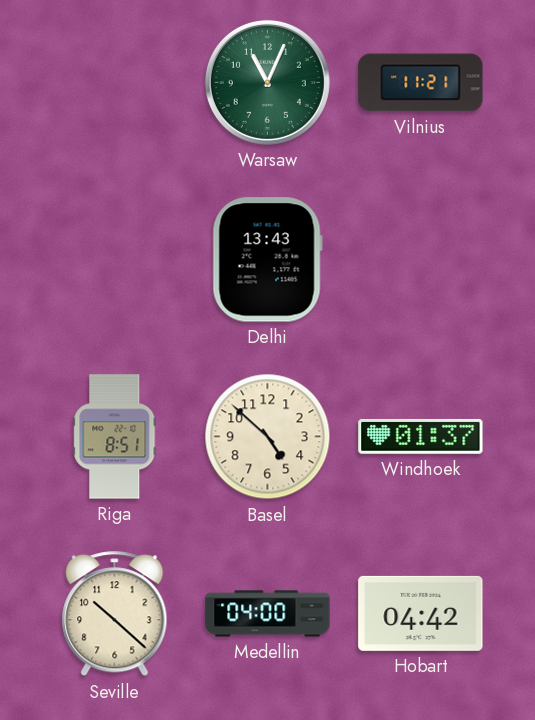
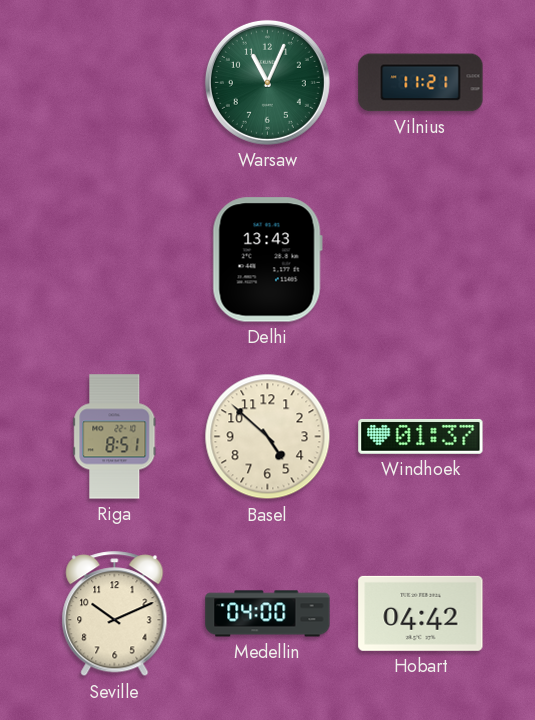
Seville: 10:22 -> 10:11
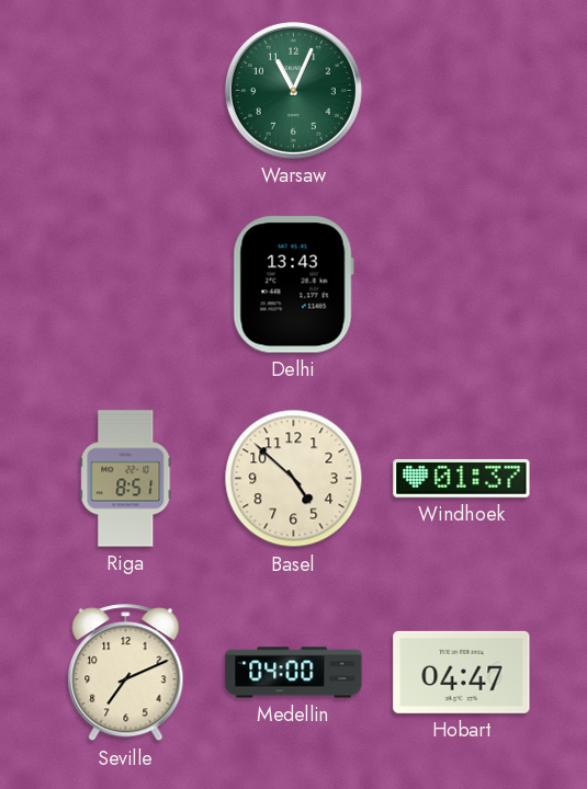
Vilnius: 11:21 -> none
Seville: 10:11 -> 7:11
Hobart: 04:42 -> 04:47
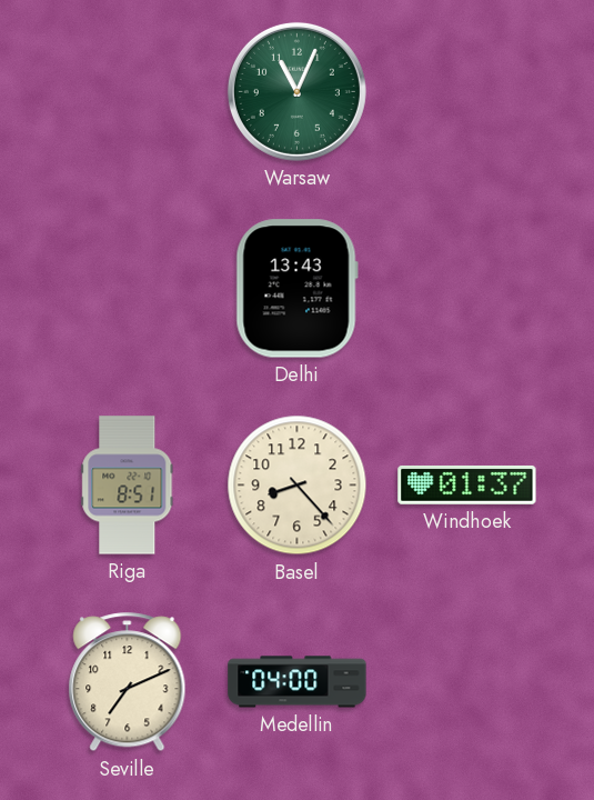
Basel: 4:52 -> 8:23
Hobart: 04:47 -> none
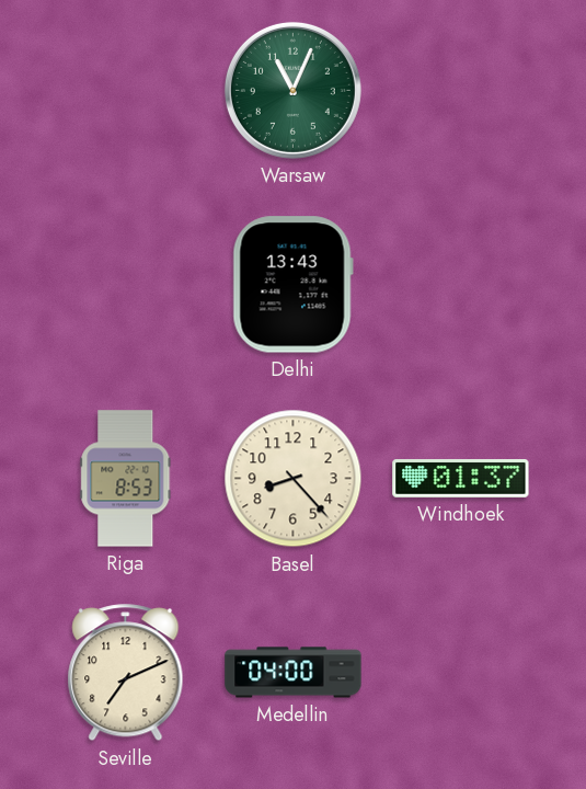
Riga: 8:51 -> 8:53
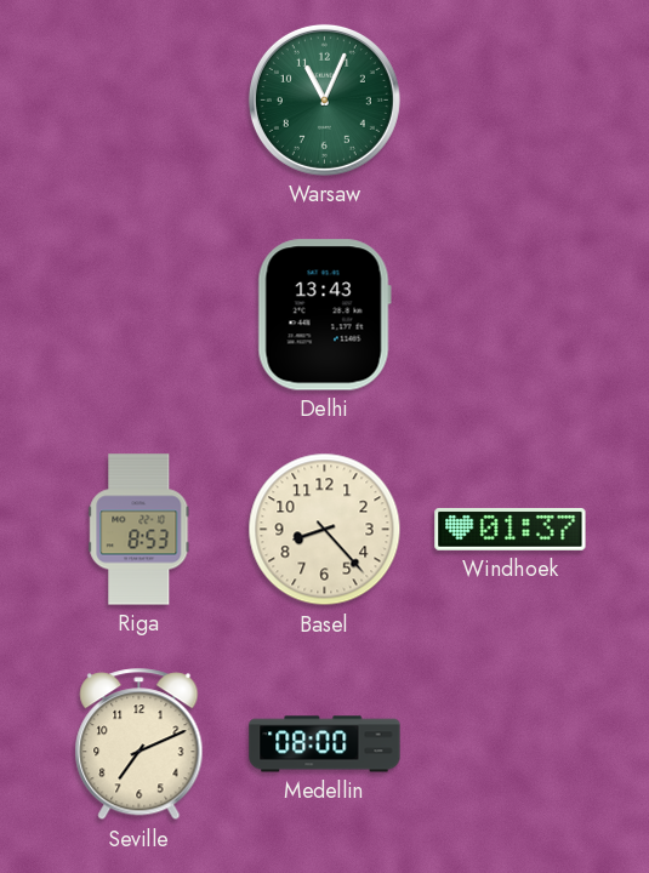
Medellin: 04:00 -> 08:00
